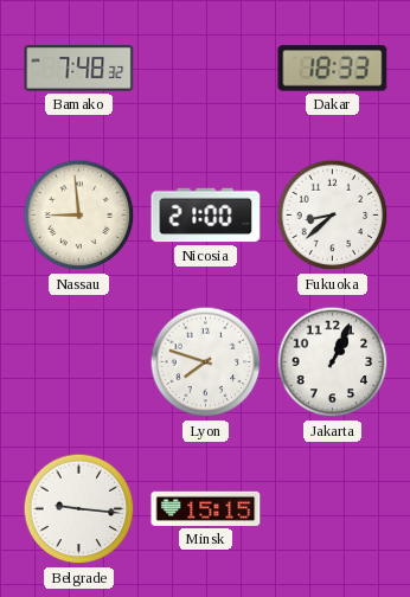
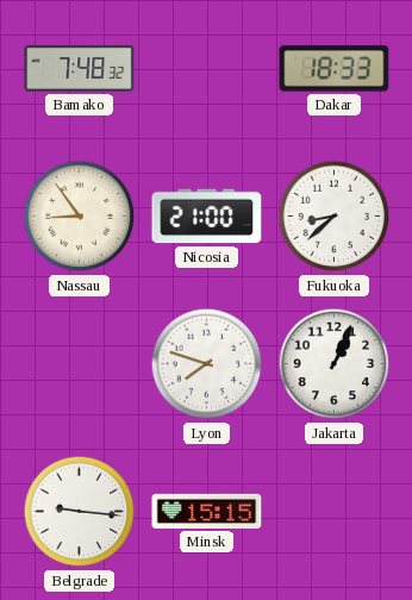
Nassau: 8:59 -> 8:54
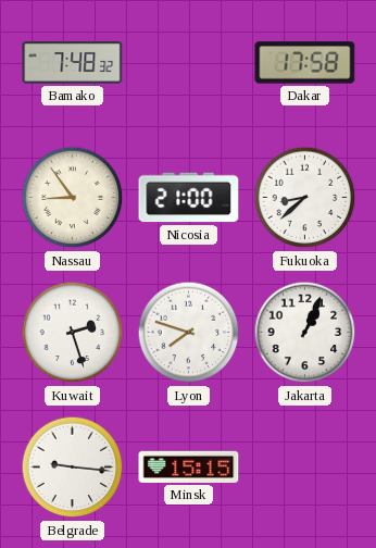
Dakar: 18:33 -> 17:58
Kuwait: none -> 2:27
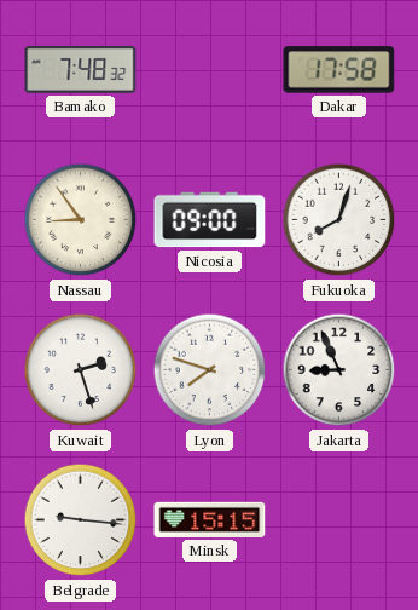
Nicosia: 21:00 -> 09:00
Fukuoka: 8:38 -> 8:03
Jakarta: 1:04 -> 8:56
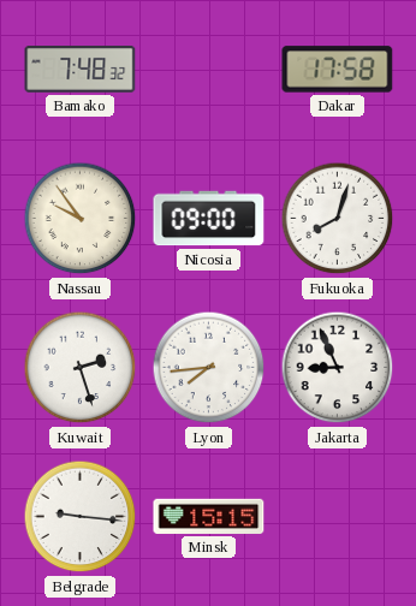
Nassau: 8:54 -> 9:54
Lyon: 7:48 -> 7:44
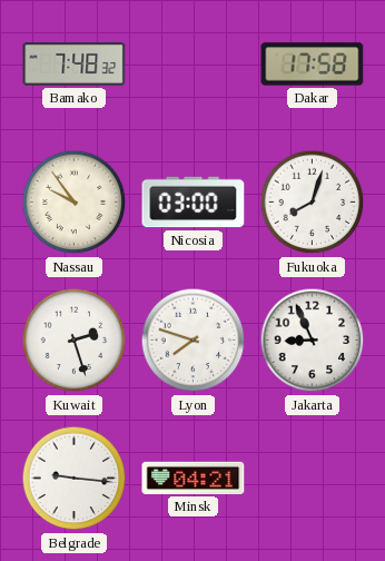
Nicosia: 09:00 -> 03:00
Lyon: 7:44 -> 7:48
Minsk: 15:15 -> 04:21
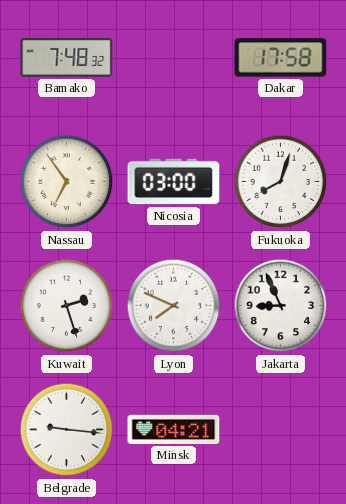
Nassau: 9:54 -> 6:54
Lyon: 7:48 -> 7:49
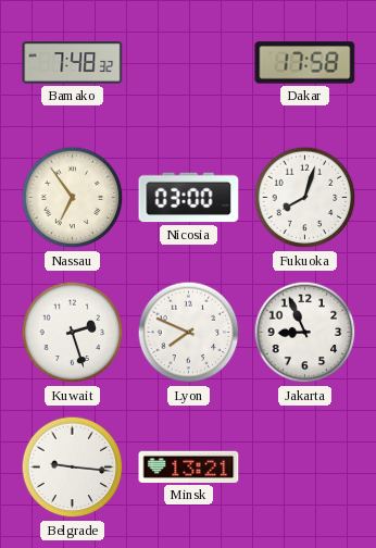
Minsk: 04:21 -> 13:21
